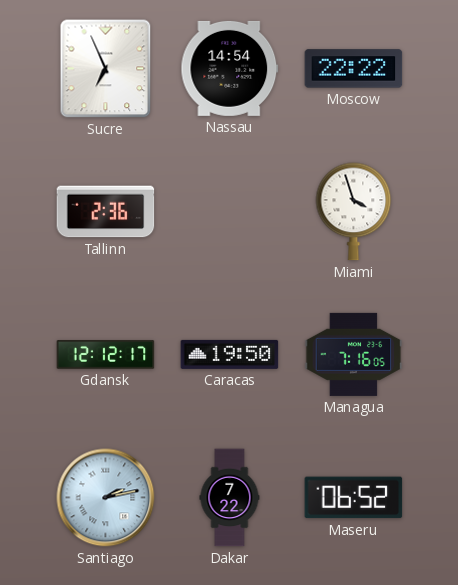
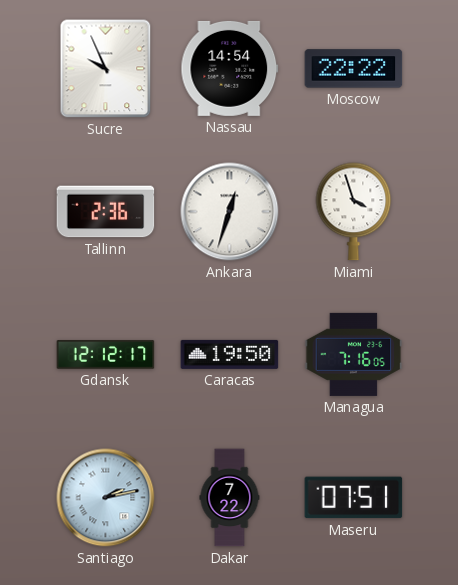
Sucre: 6:56 -> 9:56
Ankara: none -> 12:33
Maseru: 06:52 -> 07:51
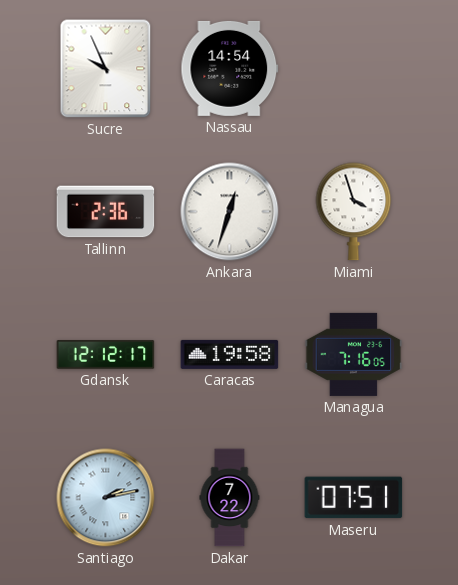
Moscow: 22:22 -> none
Caracas: 19:50 -> 19:58
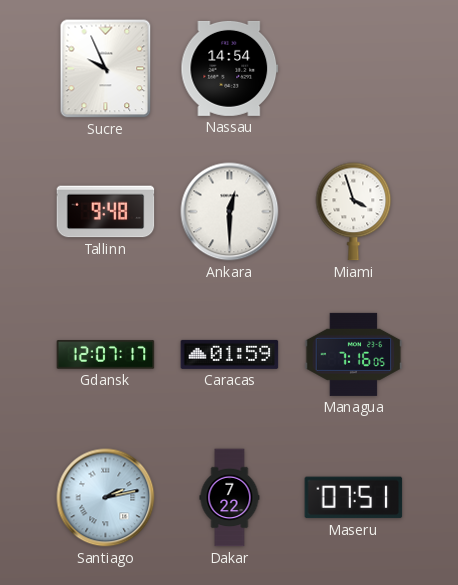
Tallinn: 2:36 -> 9:48
Ankara: 12:33 -> 12:30
Gdansk: 12:12 -> 12:07
Caracas: 19:58 -> 01:59
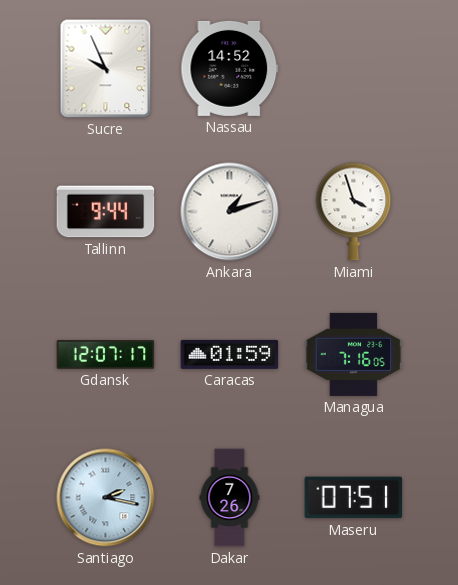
Nassau: 14:54 -> 14:52
Tallinn: 9:48 -> 9:44
Ankara: 12:30 -> 1:12
Santiago: 2:13 -> 2:17
Dakar: 7:22 -> 7:26
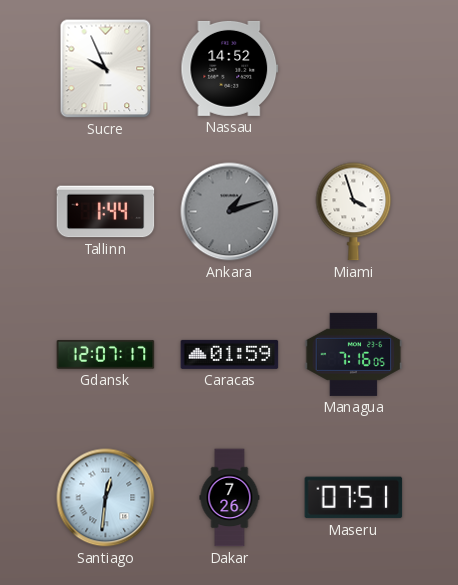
Tallinn: 9:44 -> 1:44
Ankara dial: white -> grey
Santiago: 2:17 -> 12:31
